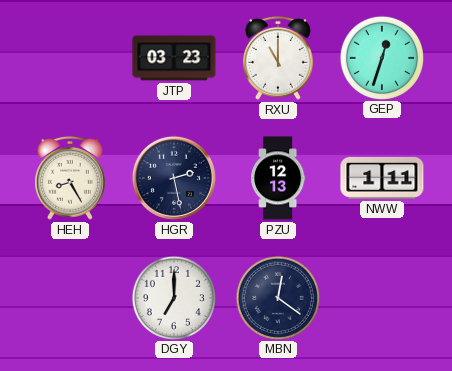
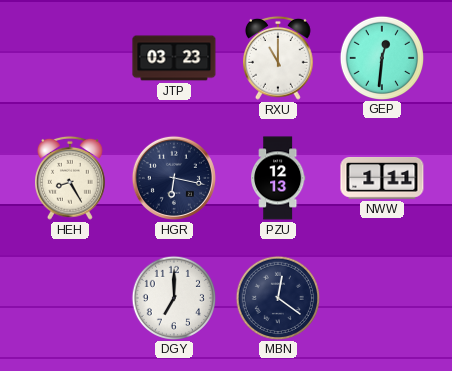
GEP: 12:33 -> 12:31
HGR: 2:28 -> 6:17
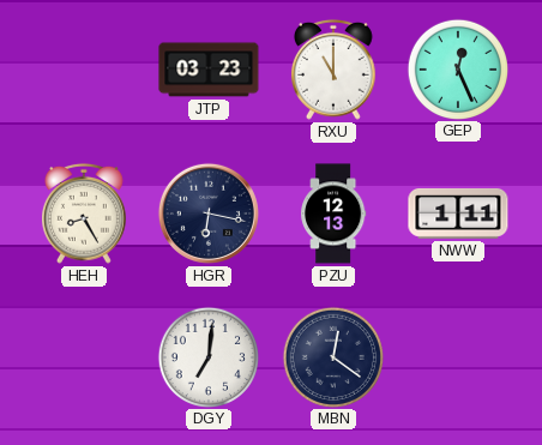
GEP: 12:31 -> 12:26
DGY: 7:00 -> 7:01
